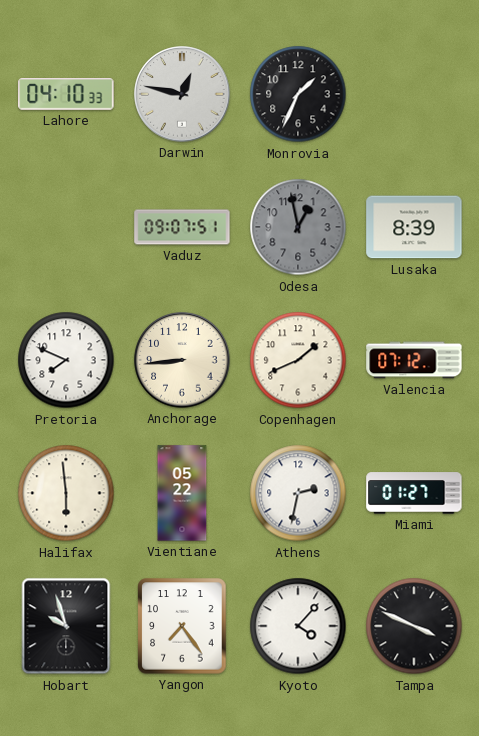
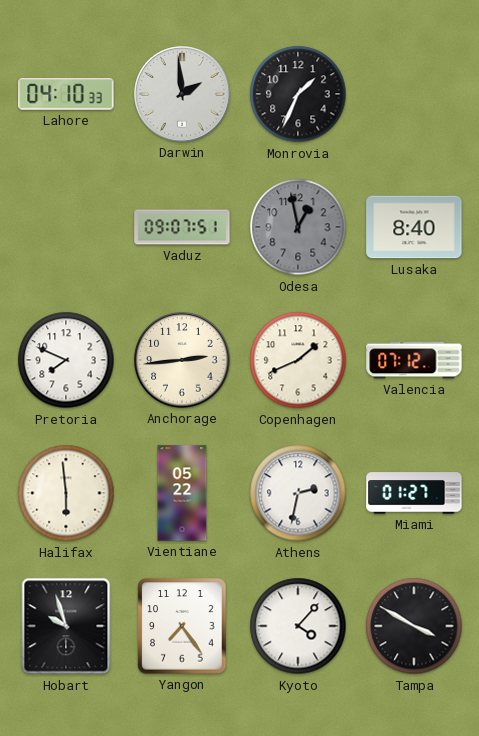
Darwin: 12:47 -> 1:59
Lusaka: 8:39 -> 8:40
Anchorage: 8:44 -> 2:44
Tampa: 3:49 -> 3:50
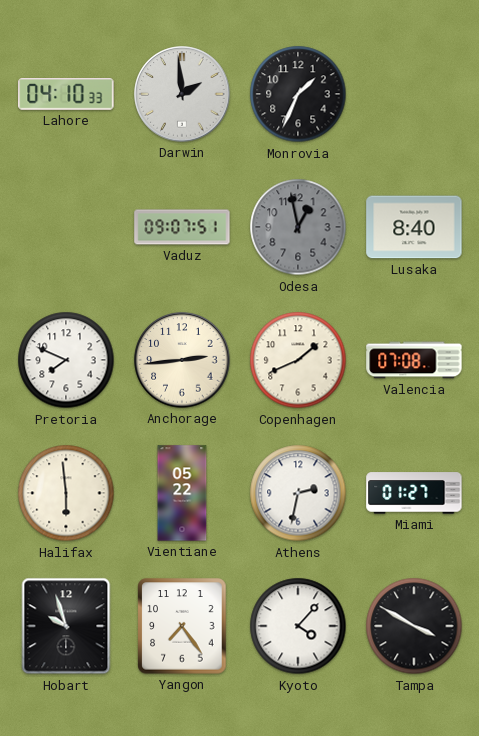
Valencia: 07:12 -> 07:08
